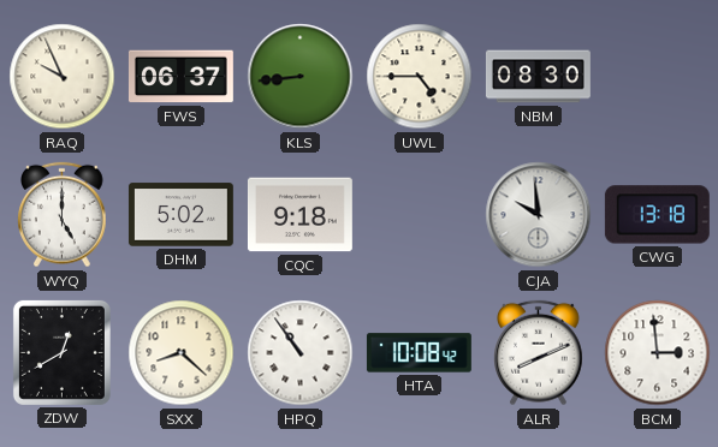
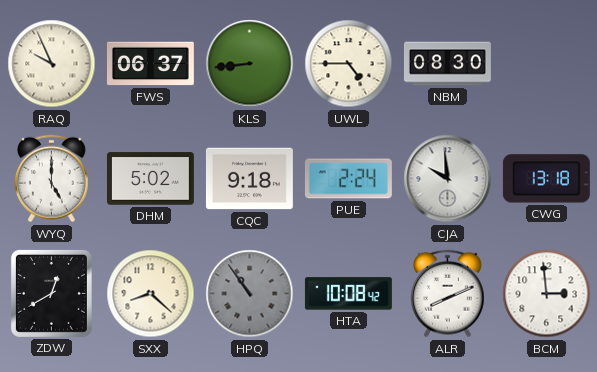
PUE: none -> 2:24
HPQ dial: white -> grey
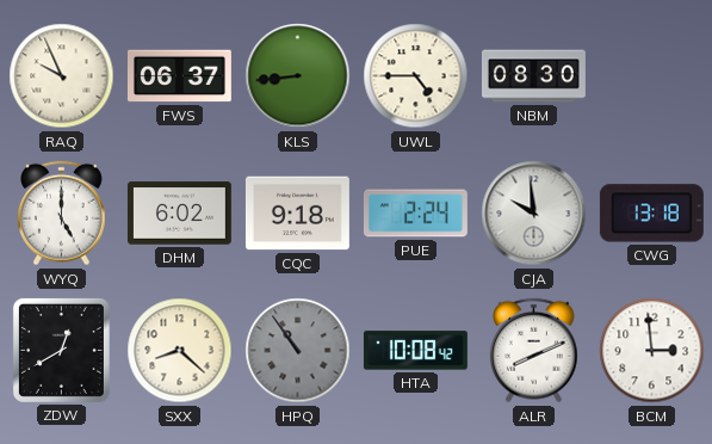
DHM: 5:02 -> 6:02
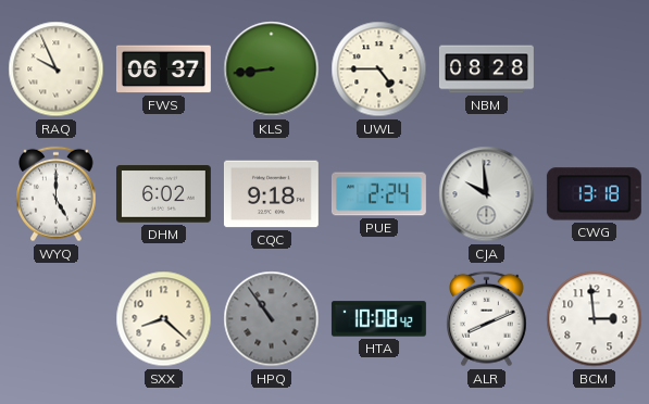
NBM: 08:30 -> 08:28
ZDW: 12:40 -> none
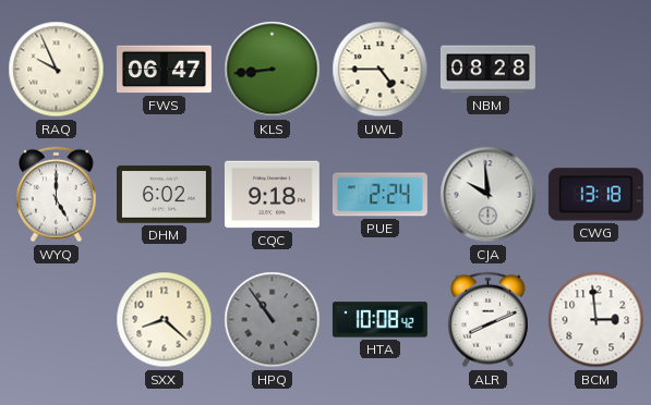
FWS: 06:37 -> 06:47
